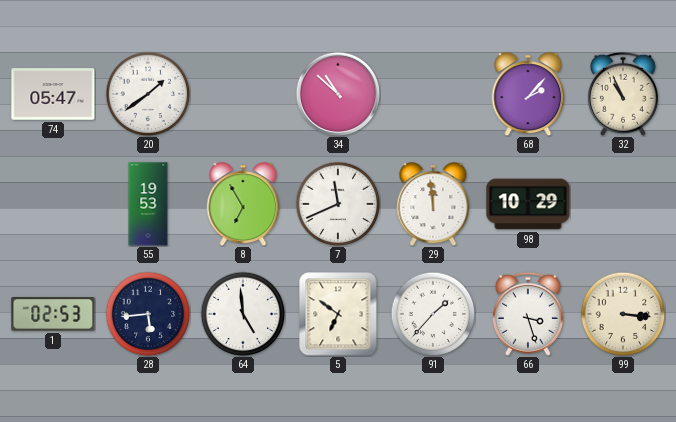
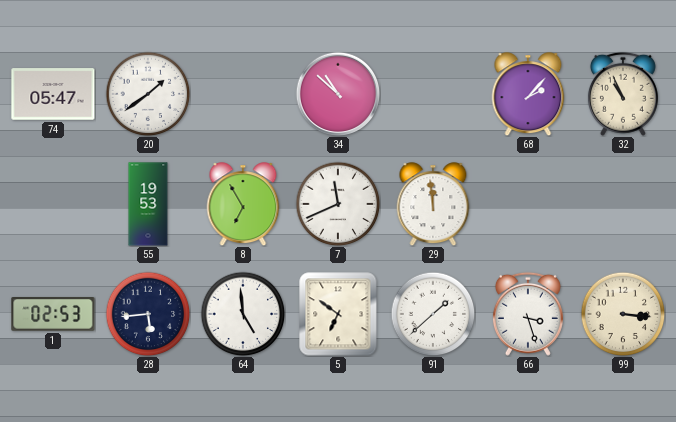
98: 10:29 -> none
91: 1:37 -> 1:38
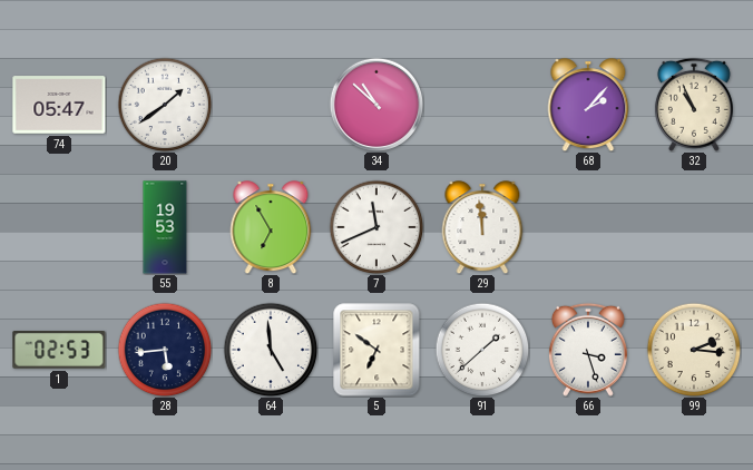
99: 3:16 -> 2:16
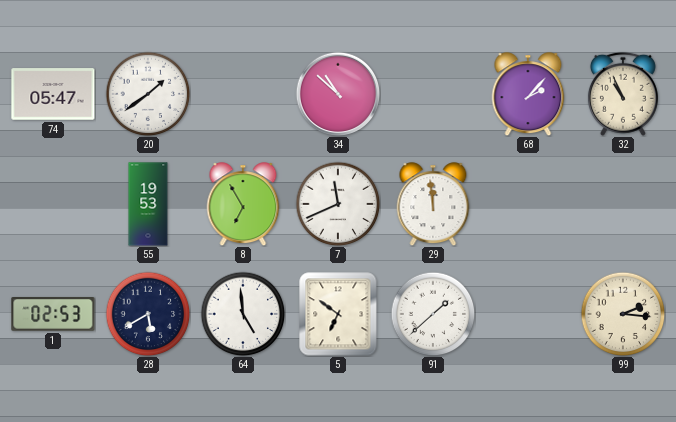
28: 5:44 -> 5:40
66: 3:27 -> none
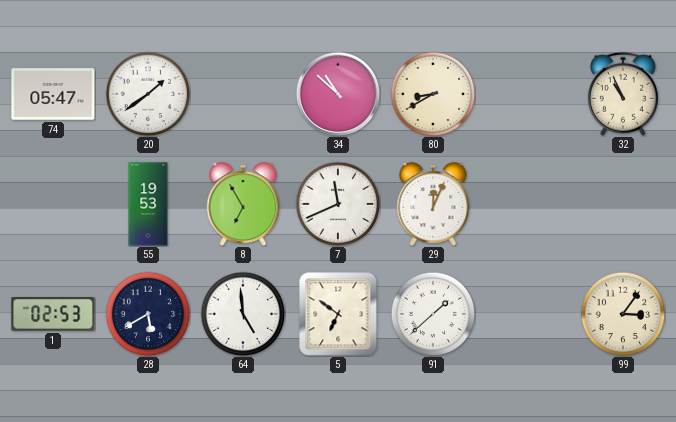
80: none -> 8:40
68: 2:07 -> none
29: 11:59 -> 12:04
99: 2:16 -> 3:06
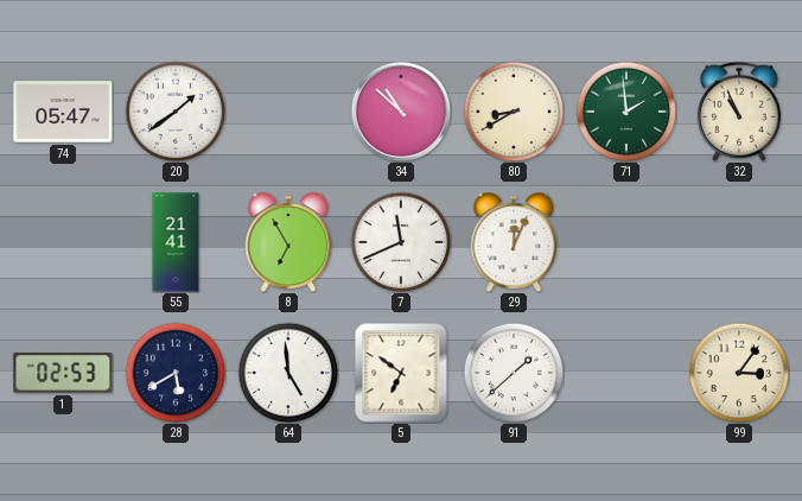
71: none -> 1:59
55: 19:53 -> 21:41
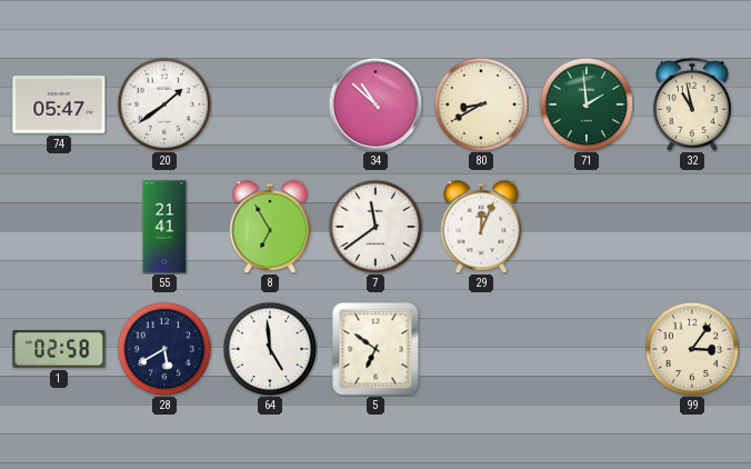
32: 10:56 -> 10:58
7: 11:41 -> 11:39
1: 02:53 -> 02:58
91: 1:38 -> none
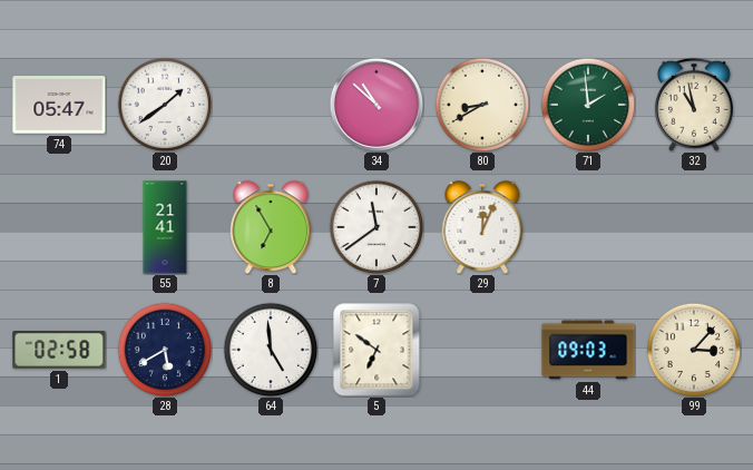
44: none -> 09:03
99: 3:06 -> 3:07
